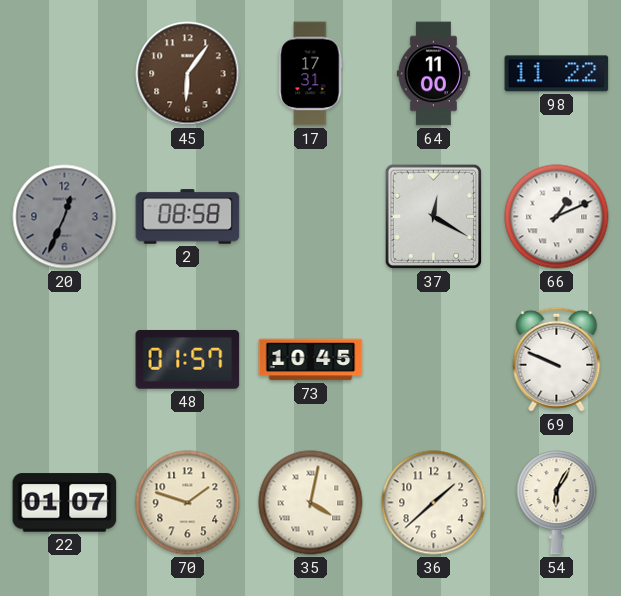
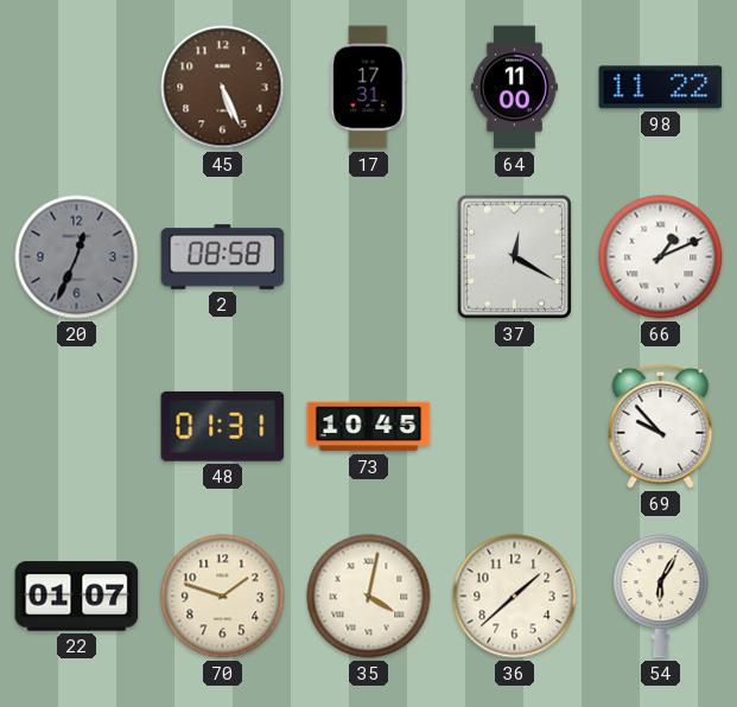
45: 6:06 -> 5:26
48: 01:57 -> 01:31
69: 9:49 -> 9:53
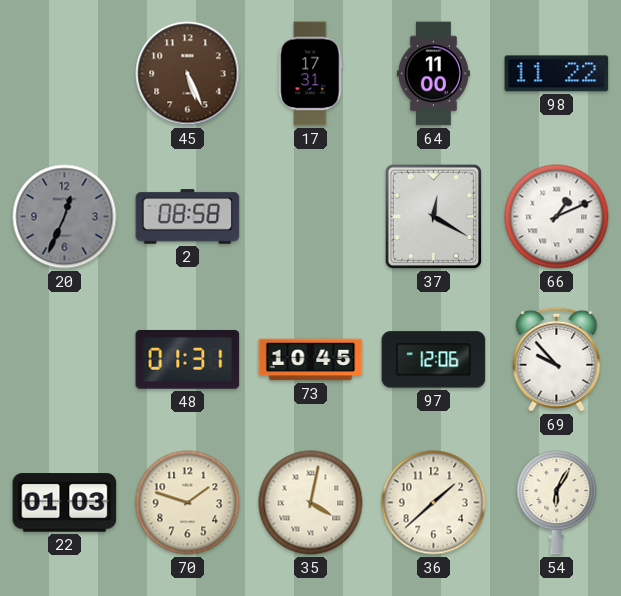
97: none -> 12:06
22: 01:07 -> 01:03
